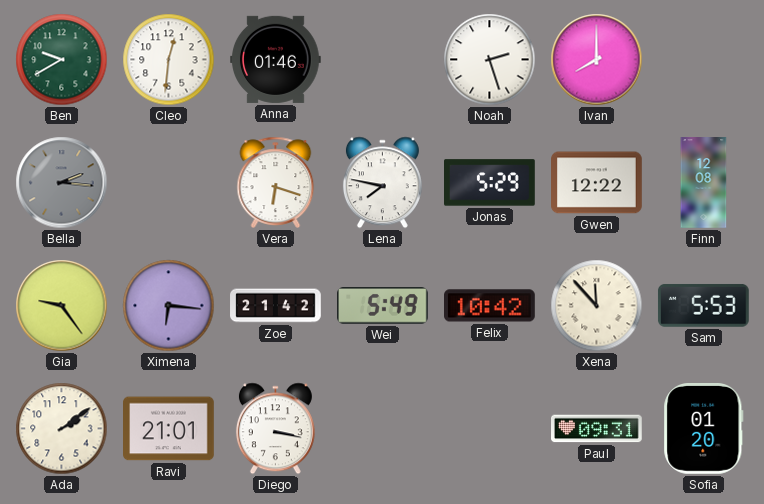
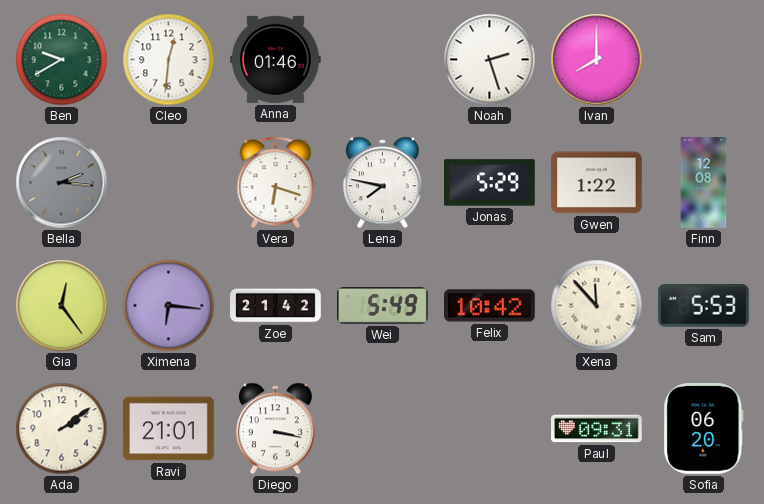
Gwen: 12:22 -> 1:22
Gia: 9:24 -> 12:24
Sofia: 01:20 -> 06:20
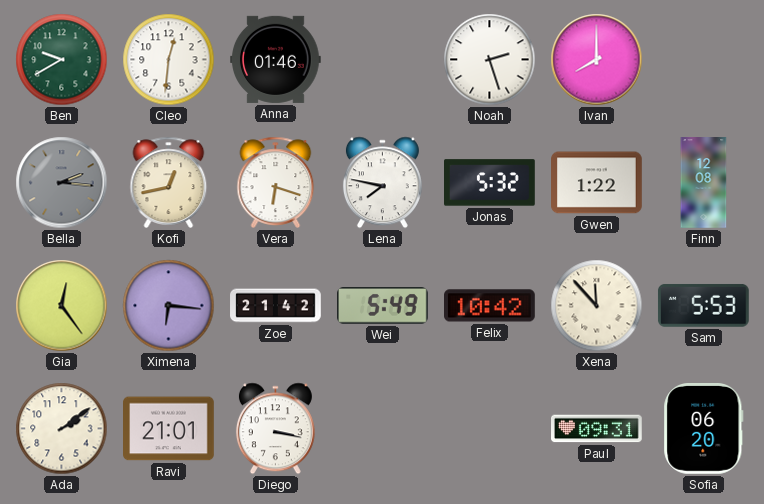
Kofi: none -> 12:43
Jonas: 5:29 -> 5:32
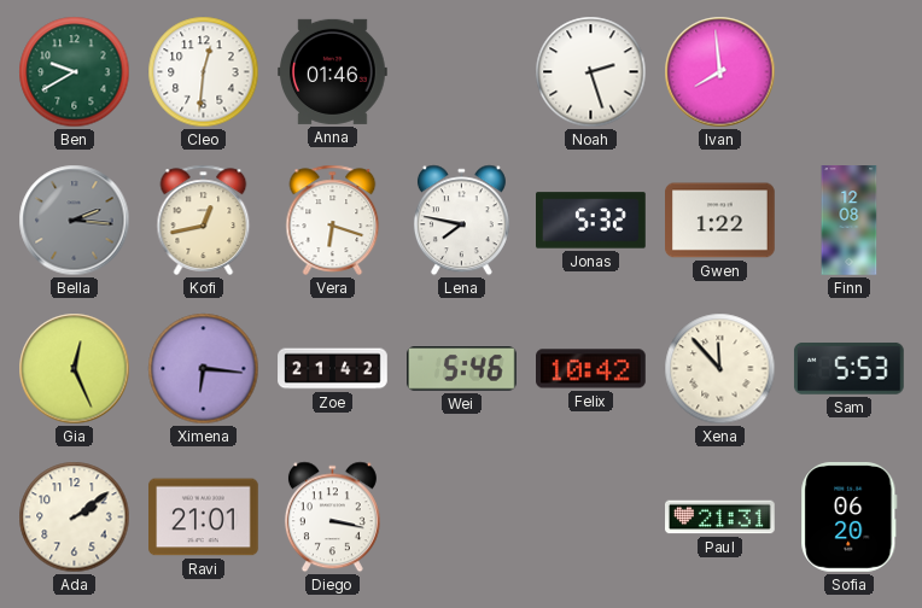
Ivan: 8:00 -> 7:59
Gia: 12:24 -> 12:26
Wei: 5:49 -> 5:46
Paul: 09:31 -> 21:31
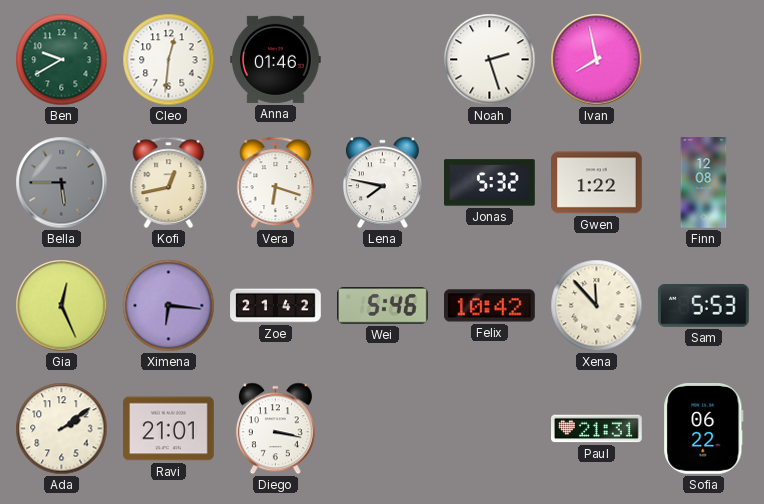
Ivan: 7:59 -> 7:58
Bella: 2:16 -> 5:45
Sofia: 06:20 -> 06:22
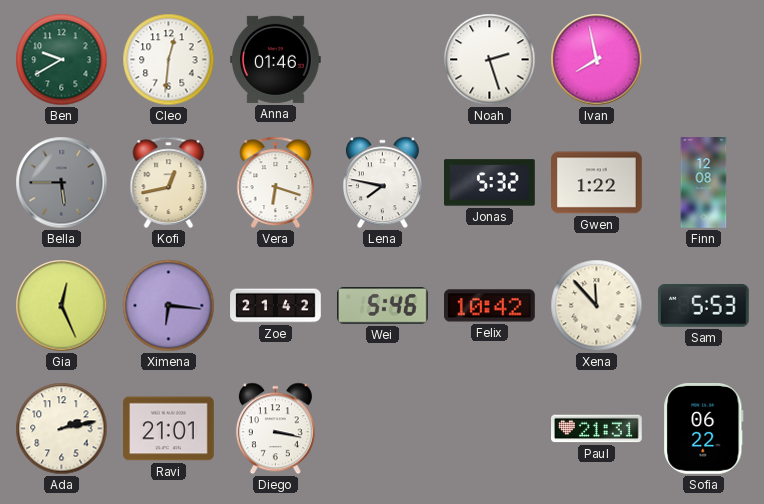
Ada: 2:09 -> 2:13
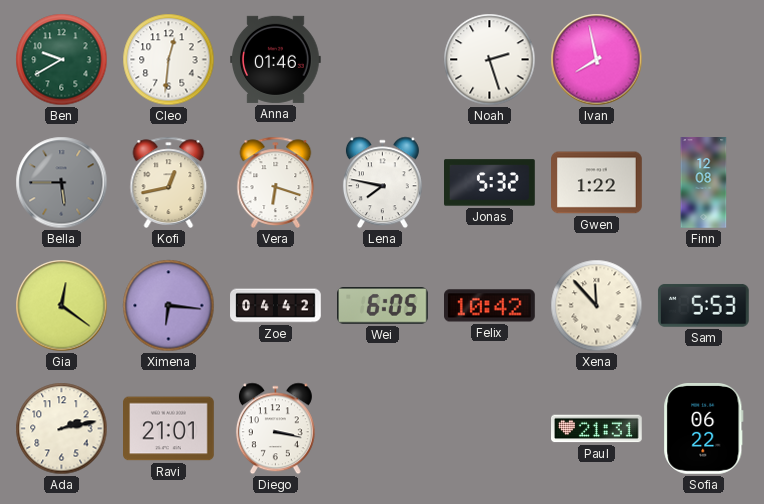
Gia: 12:26 -> 12:21
Zoe: 21:42 -> 04:42
Wei: 5:46 -> 6:05
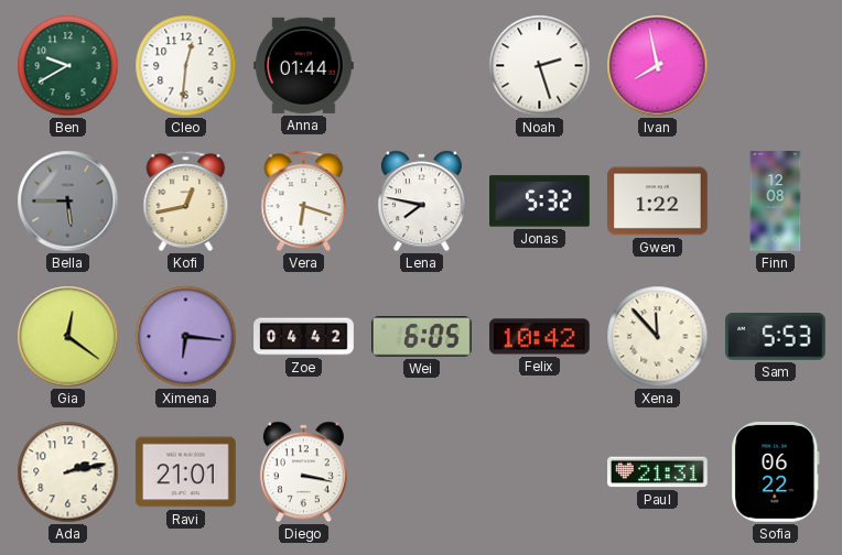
Anna: 01:46 -> 01:44
